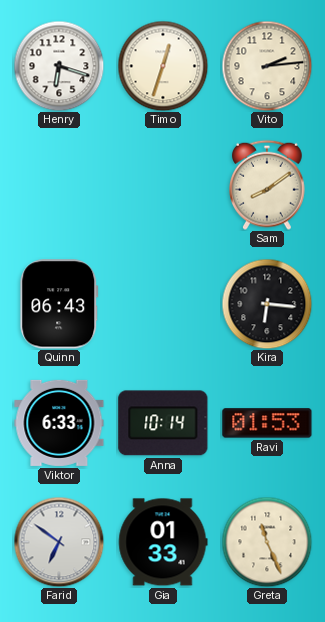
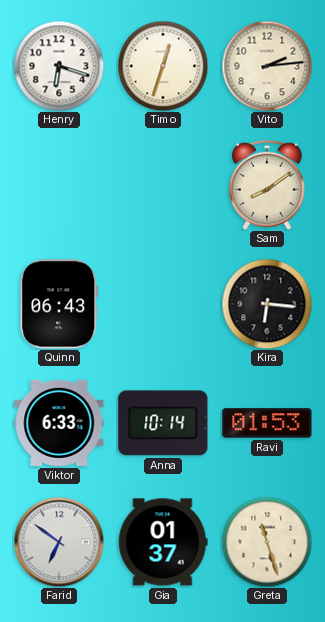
Gia: 01:33 -> 01:37
Greta: 11:26 -> 11:27
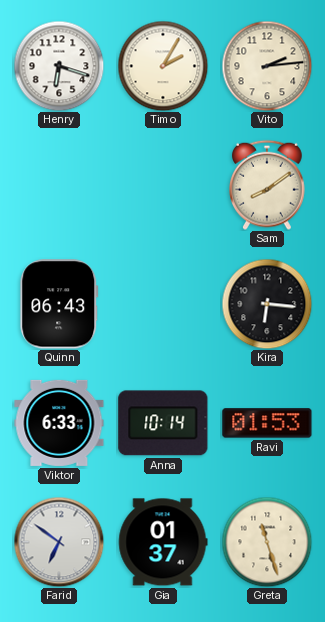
Timo: 12:33 -> 2:05
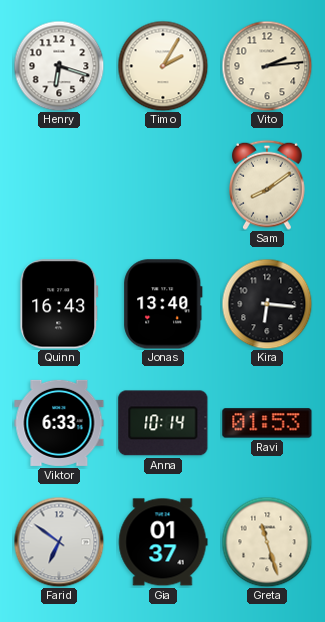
Quinn: 06:43 -> 16:43
Jonas: none -> 13:40
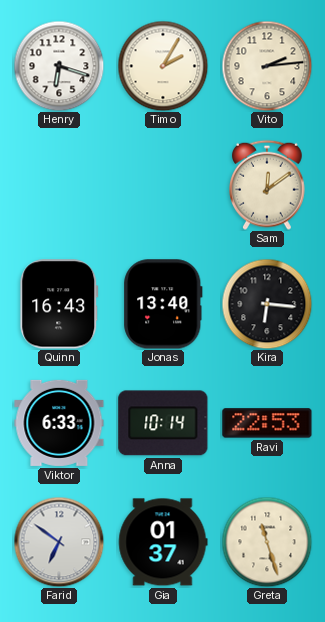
Sam: 8:09 -> 12:09
Ravi: 01:53 -> 22:53
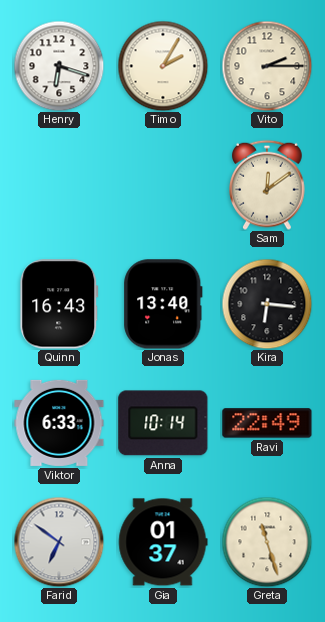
Vito: 2:14 -> 2:15
Ravi: 22:53 -> 22:49
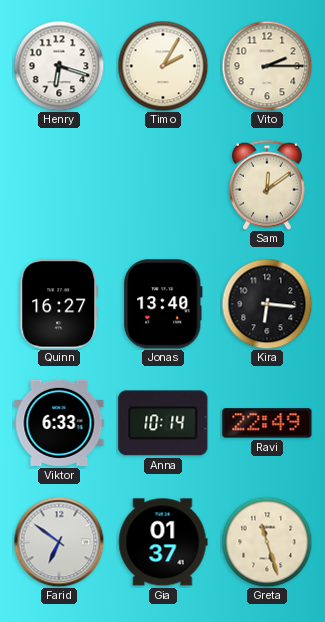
Quinn: 16:43 -> 16:27
